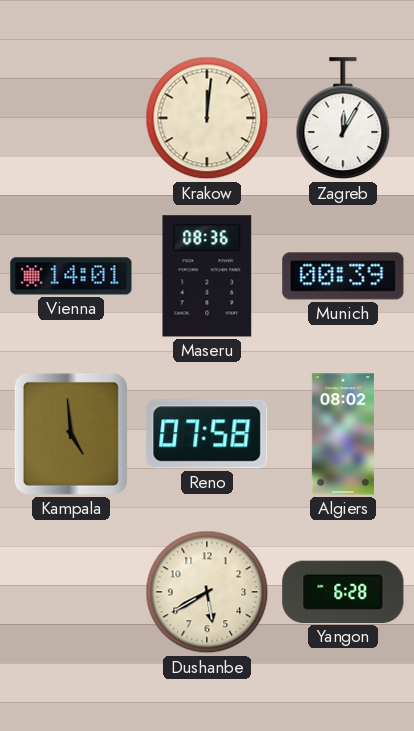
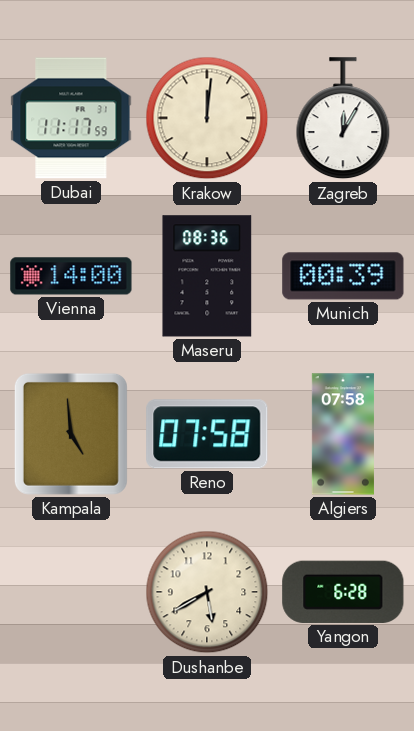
Dubai: none -> 11:17
Vienna: 14:01 -> 14:00
Algiers: 08:02 -> 07:58
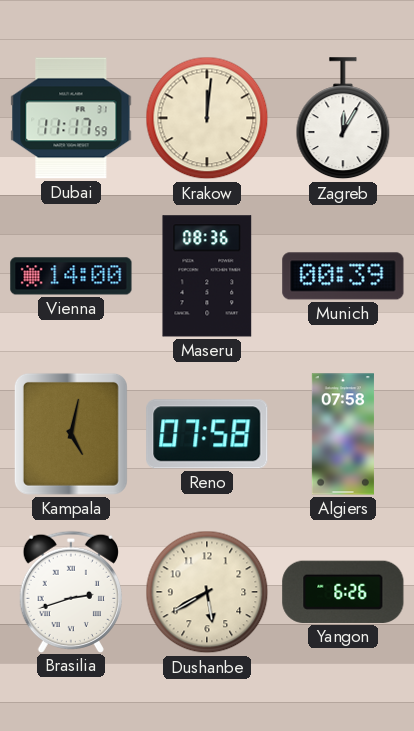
Kampala: 4:59 -> 5:02
Brasilia: none -> 2:42
Yangon: 6:28 -> 6:26
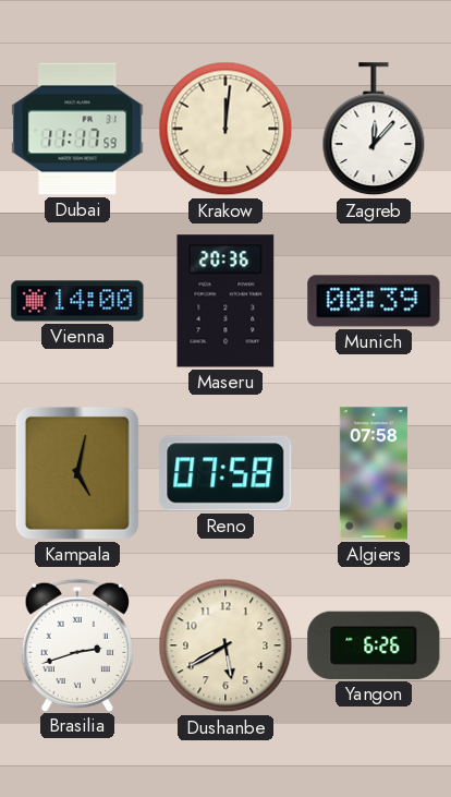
Zagreb: 12:05 -> 12:07
Maseru: 08:36 -> 20:36
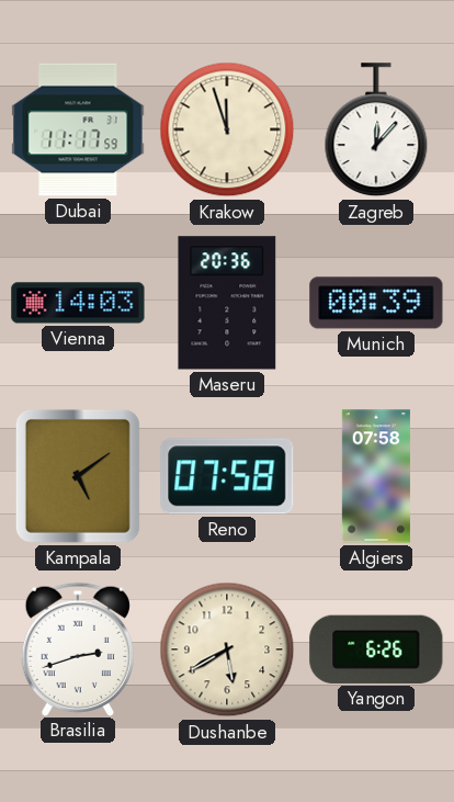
Krakow: 12:01 -> 11:57
Vienna: 14:00 -> 14:03
Kampala: 5:02 -> 5:09
